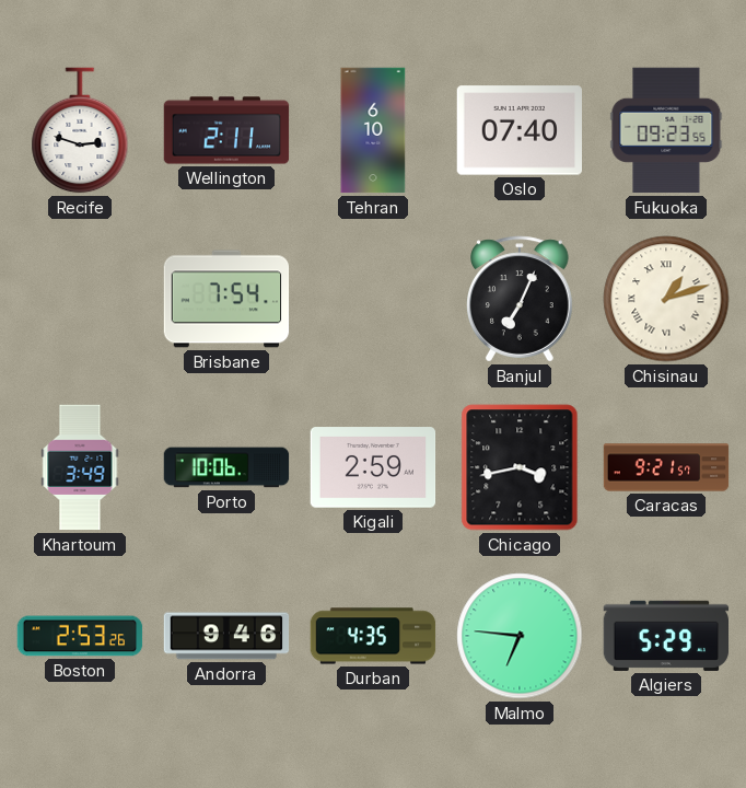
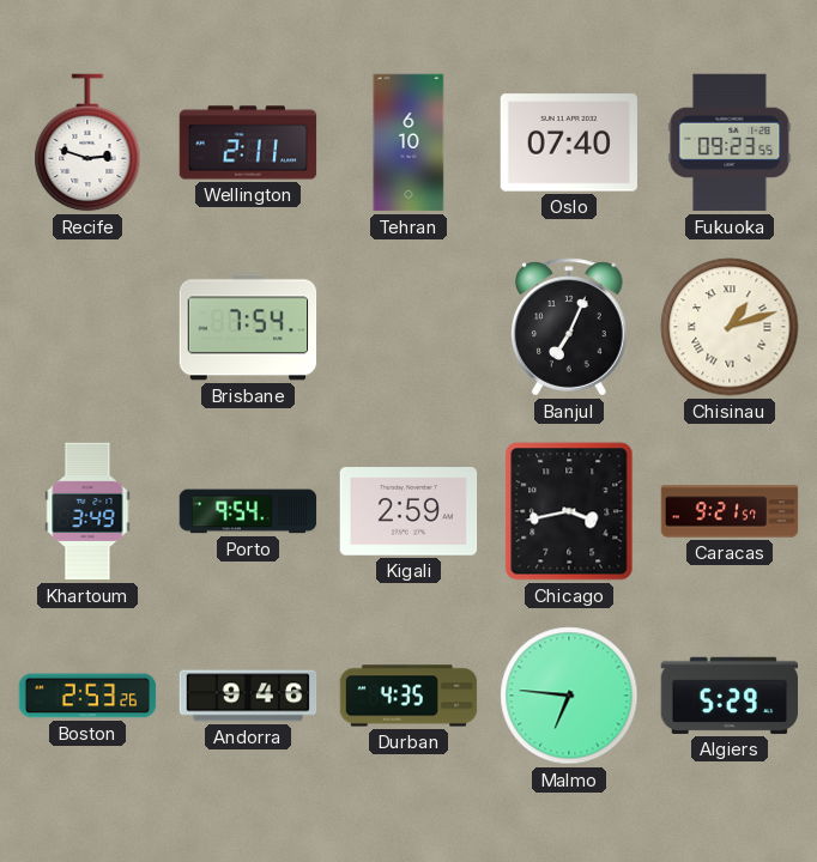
Porto: 10:06 -> 9:54
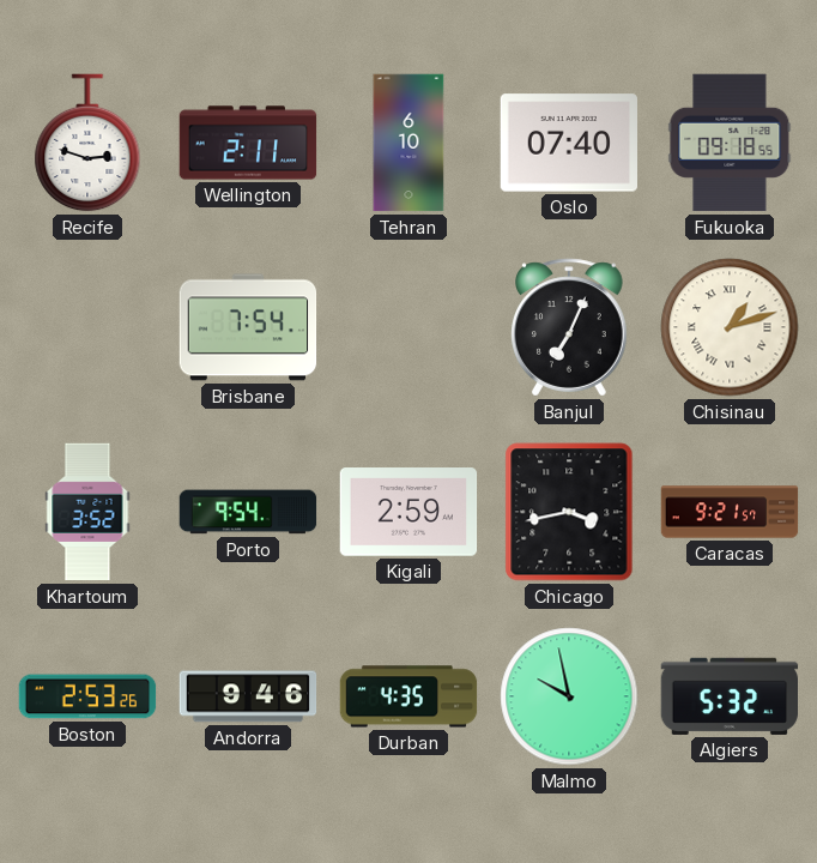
Fukuoka: 09:23 -> 09:18
Khartoum: 3:49 -> 3:52
Malmo: 6:46 -> 9:58
Algiers: 5:29 -> 5:32
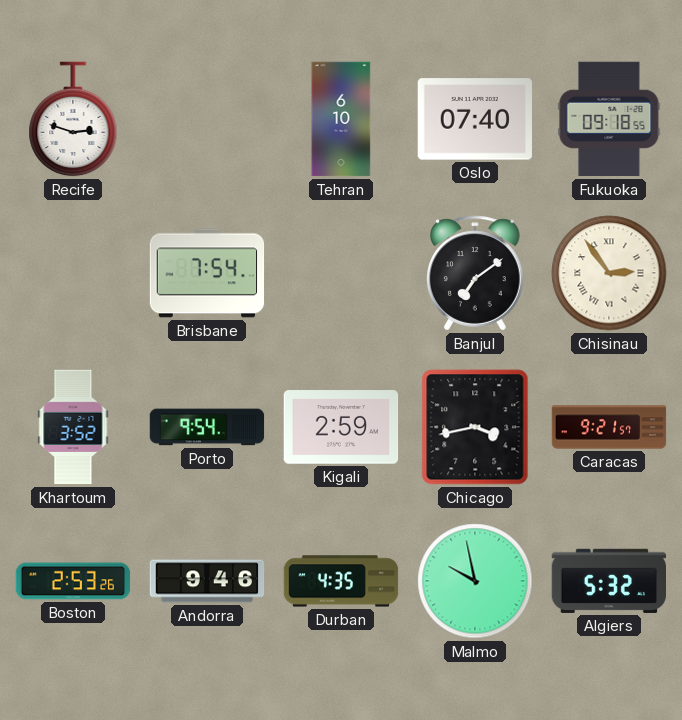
Wellington: 2:11 -> none
Banjul: 7:04 -> 7:09
Chisinau: 1:12 -> 2:54
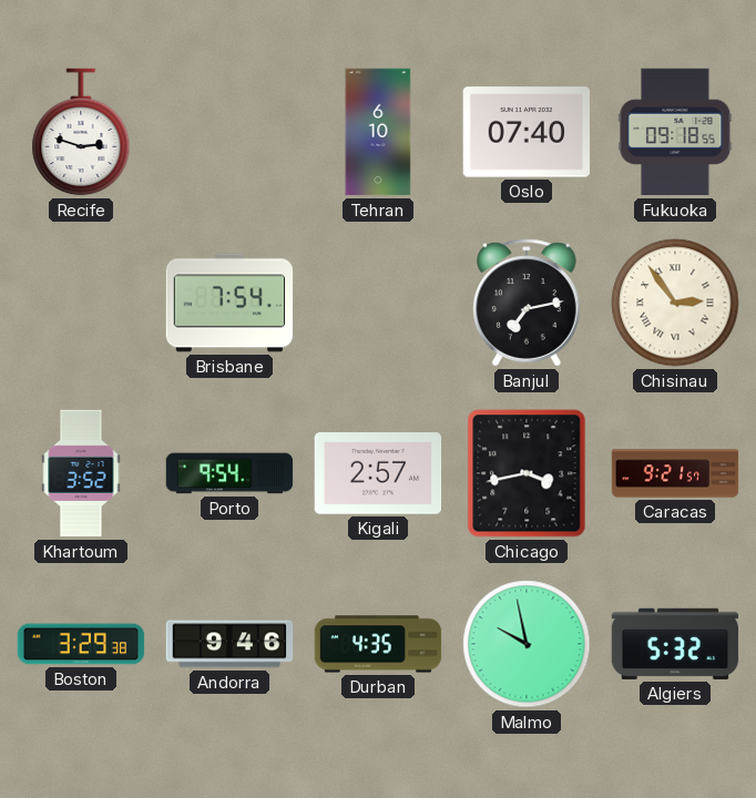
Banjul: 7:09 -> 7:13
Kigali: 2:59 -> 2:57
Boston: 2:53 -> 3:29
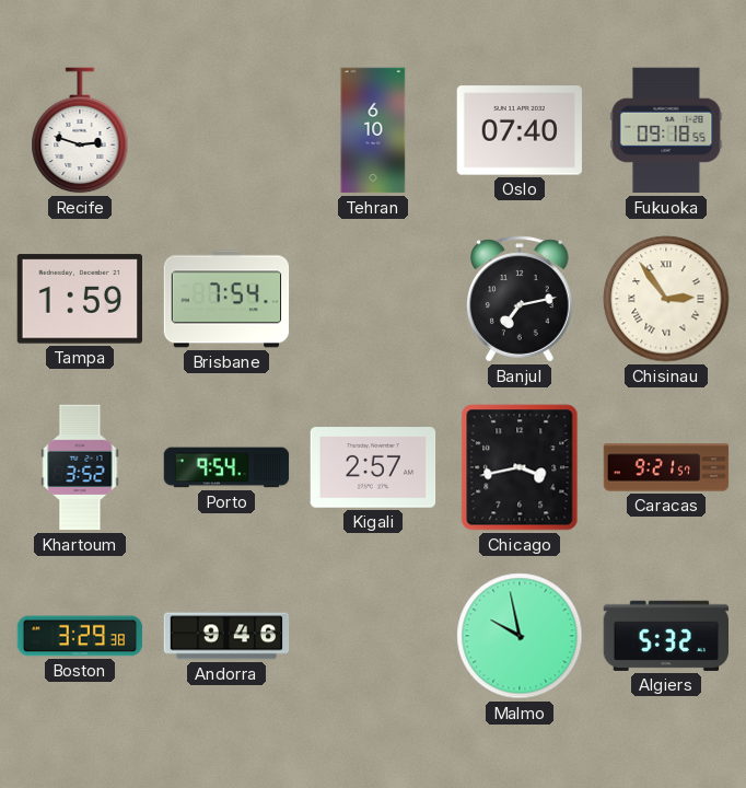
Tampa: none -> 1:59
Durban: 4:35 -> none
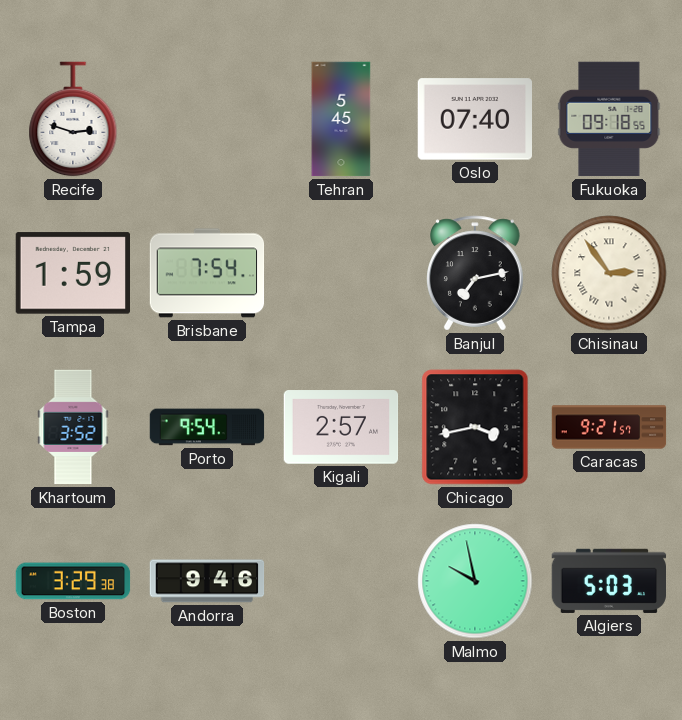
Tehran: 6:10 -> 5:45
Algiers: 5:32 -> 5:03
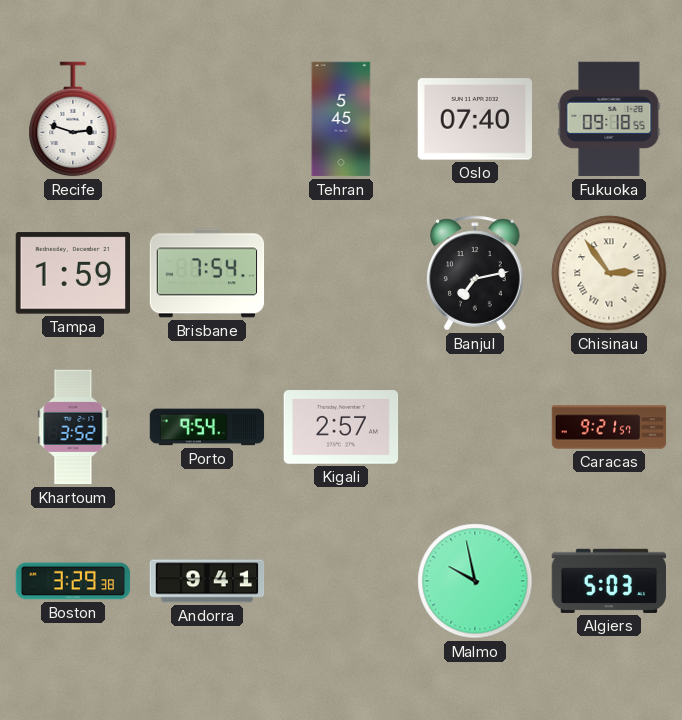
Chicago: 3:43 -> none
Andorra: 9:46 -> 9:41
